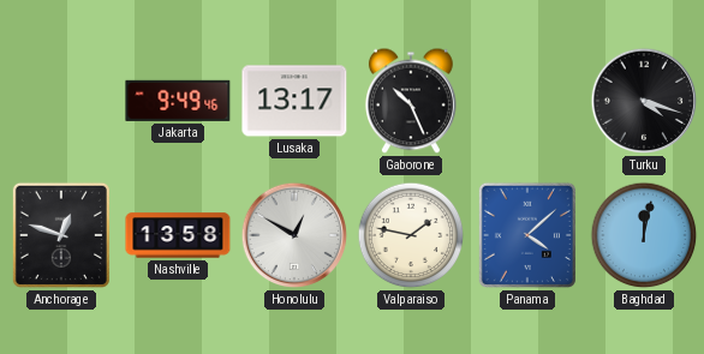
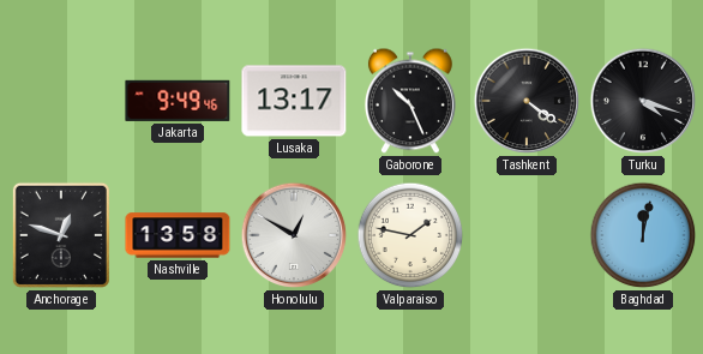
Tashkent: none -> 4:21
Panama: 4:08 -> none
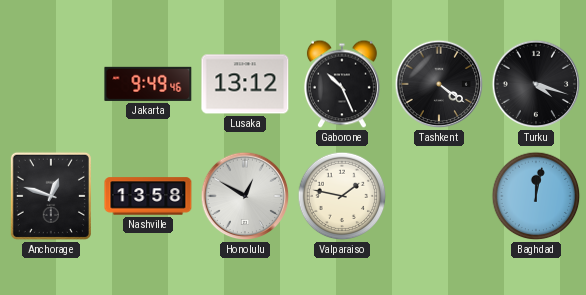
Lusaka: 13:17 -> 13:12
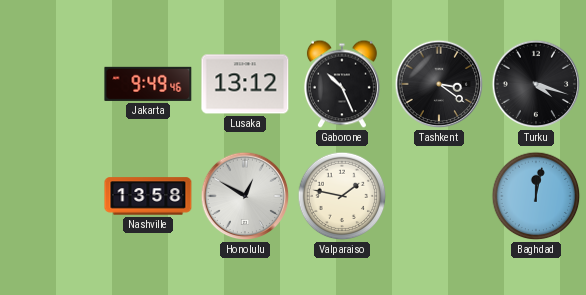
Tashkent: 4:21 -> 3:21
Anchorage: 12:48 -> none
